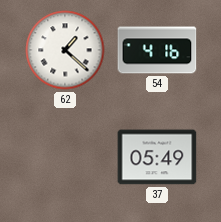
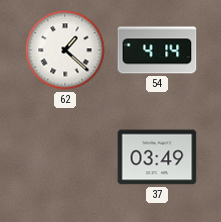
54: 4:16 -> 4:14
37: 05:49 -> 03:49
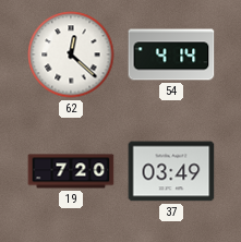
62: 1:22 -> 12:22
19: none -> 7:20
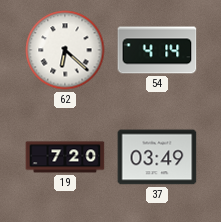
62: 12:22 -> 6:22
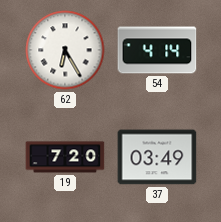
62: 6:22 -> 6:25
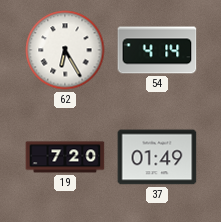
37: 03:49 -> 01:49
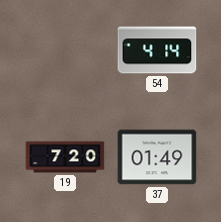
62: 6:25 -> none
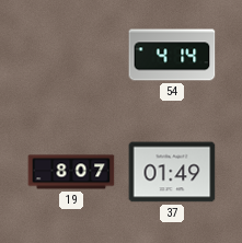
19: 7:20 -> 8:07
